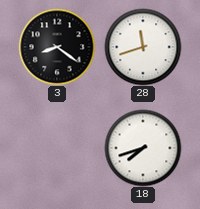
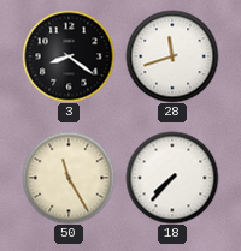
50: none -> 11:25
18: 7:42 -> 7:37
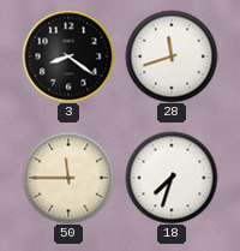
50: 11:25 -> 11:45
18: 7:37 -> 7:33
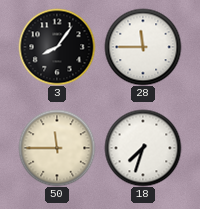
3: 8:21 -> 8:06
28: 11:42 -> 11:45
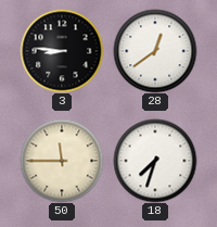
3: 8:06 -> 8:46
28: 11:45 -> 12:39
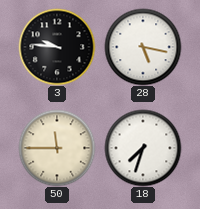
3: 8:46 -> 9:46
28: 12:39 -> 5:17
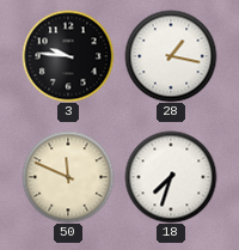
28: 5:17 -> 1:17
50: 11:45 -> 11:49
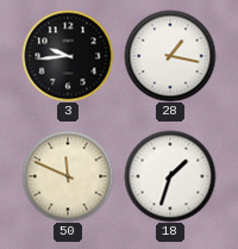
3: 9:46 -> 9:44
18: 7:33 -> 1:33
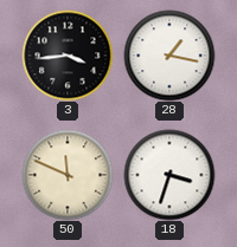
3: 9:44 -> 3:44
18: 1:33 -> 3:33
